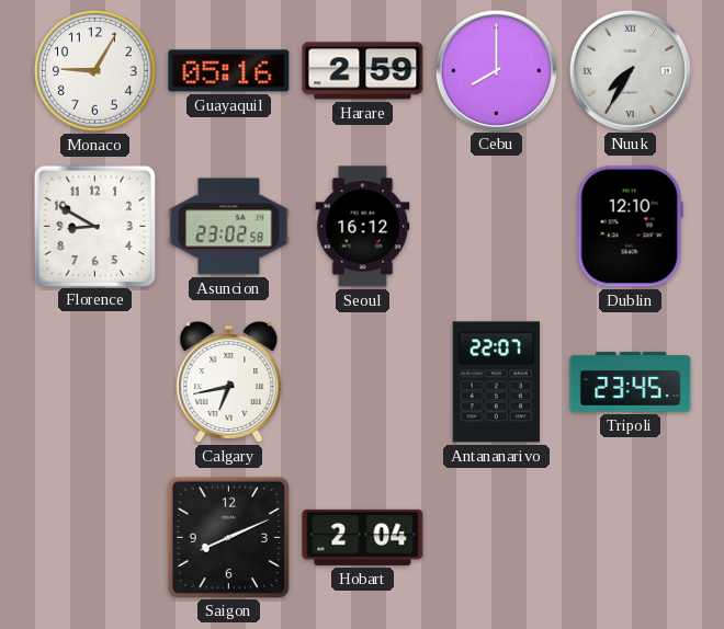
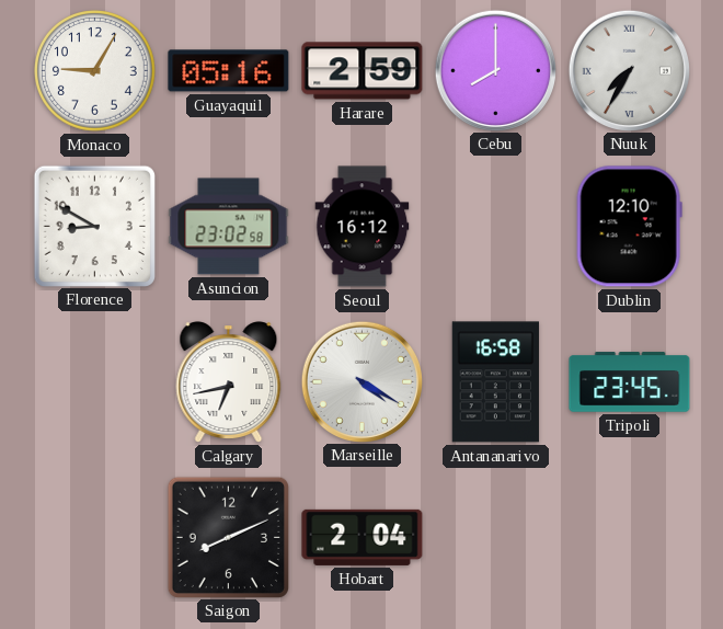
Marseille: none -> 4:20
Antananarivo: 22:07 -> 16:58
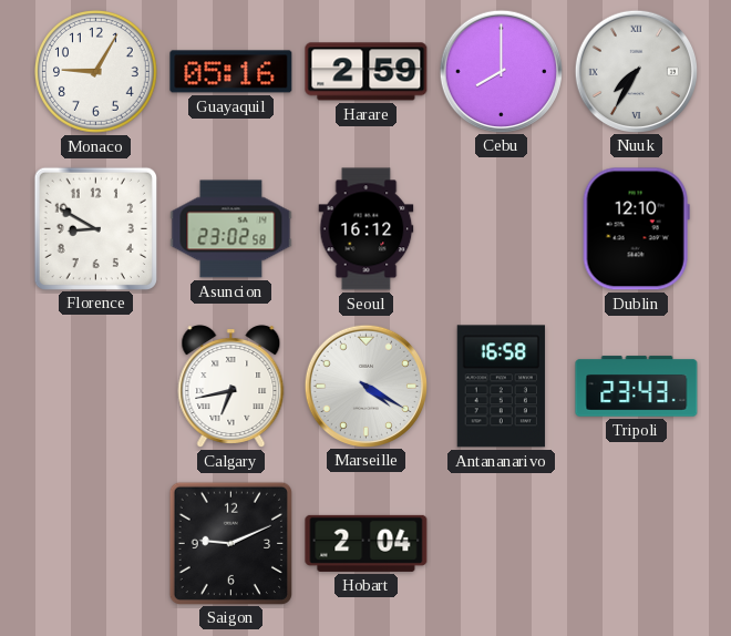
Tripoli: 23:45 -> 23:43
Saigon: 8:11 -> 9:11
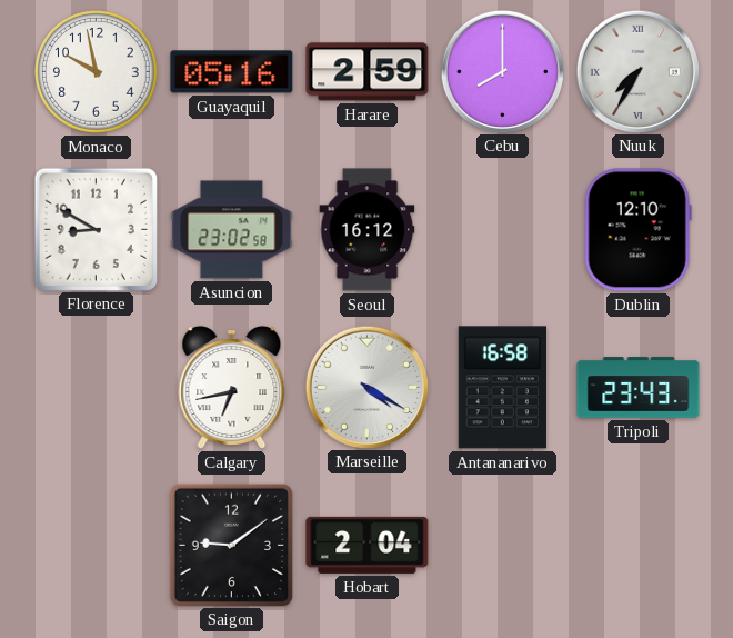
Monaco: 9:05 -> 9:58
Saigon: 9:11 -> 9:09
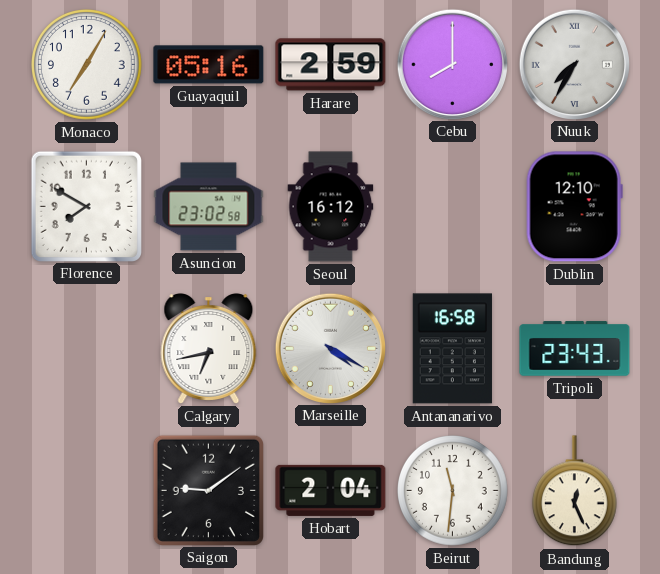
Monaco: 9:58 -> 7:05
Florence: 8:50 -> 7:50
Beirut: none -> 11:31
Bandung: none -> 12:26
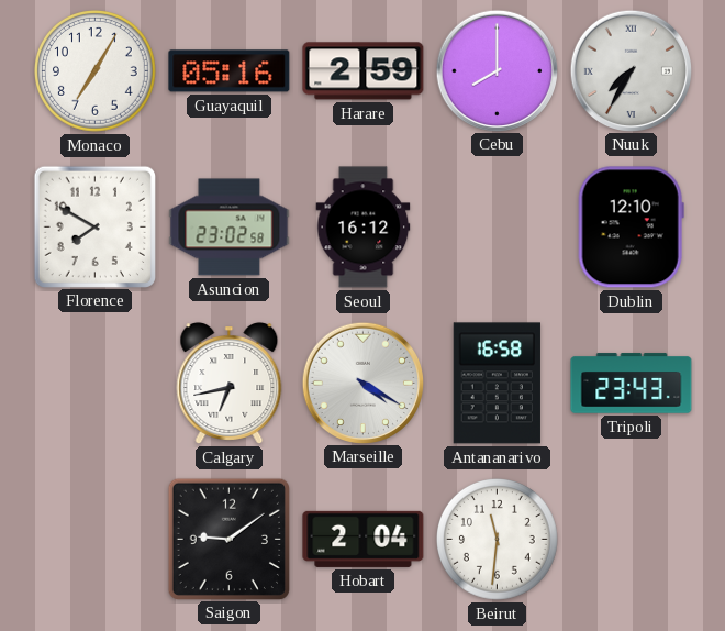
Bandung: 12:26 -> none
